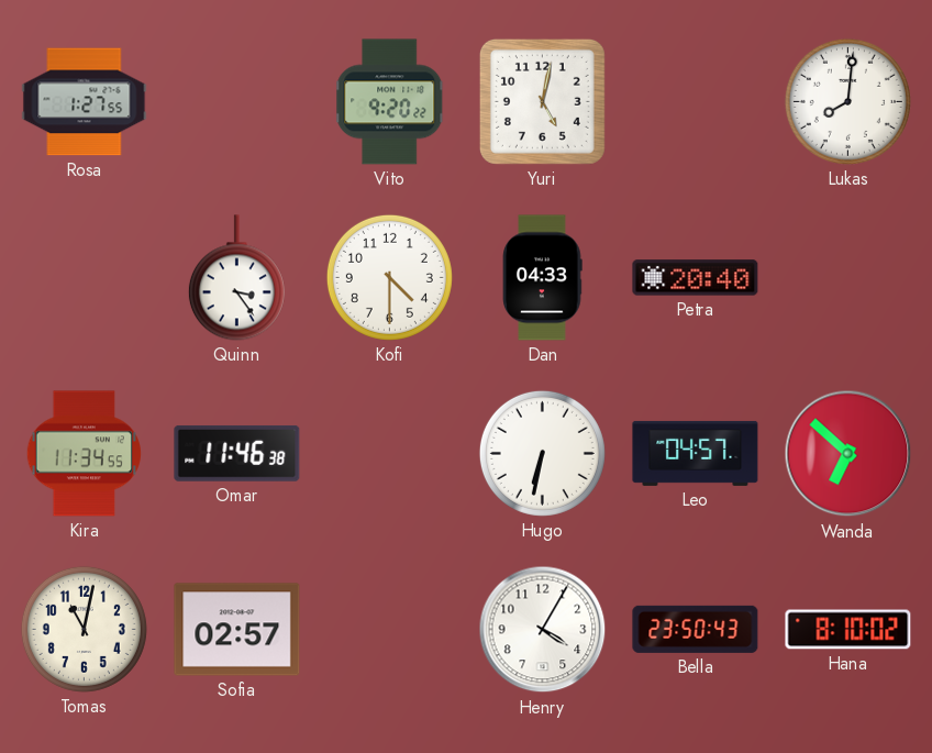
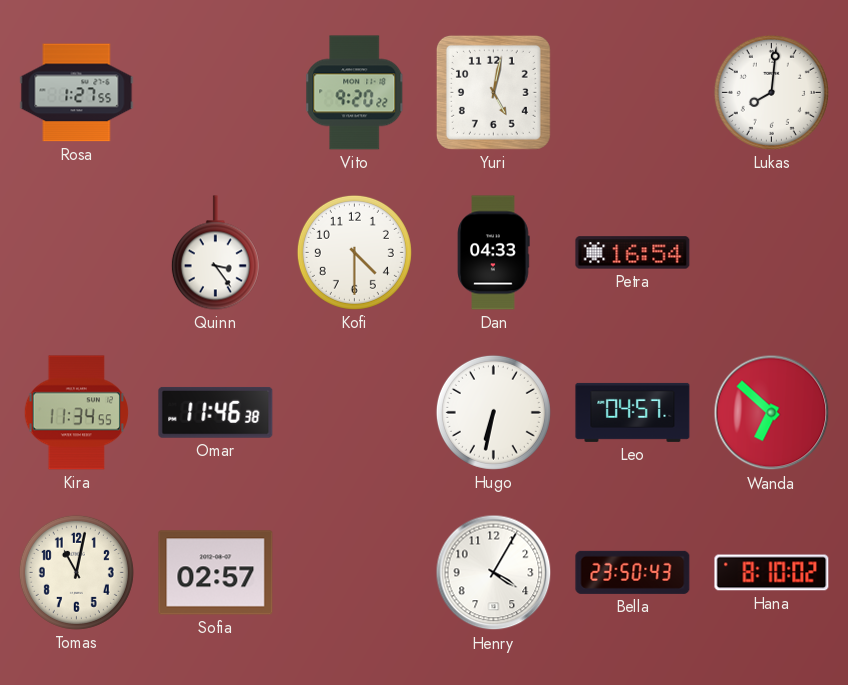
Petra: 20:40 -> 16:54
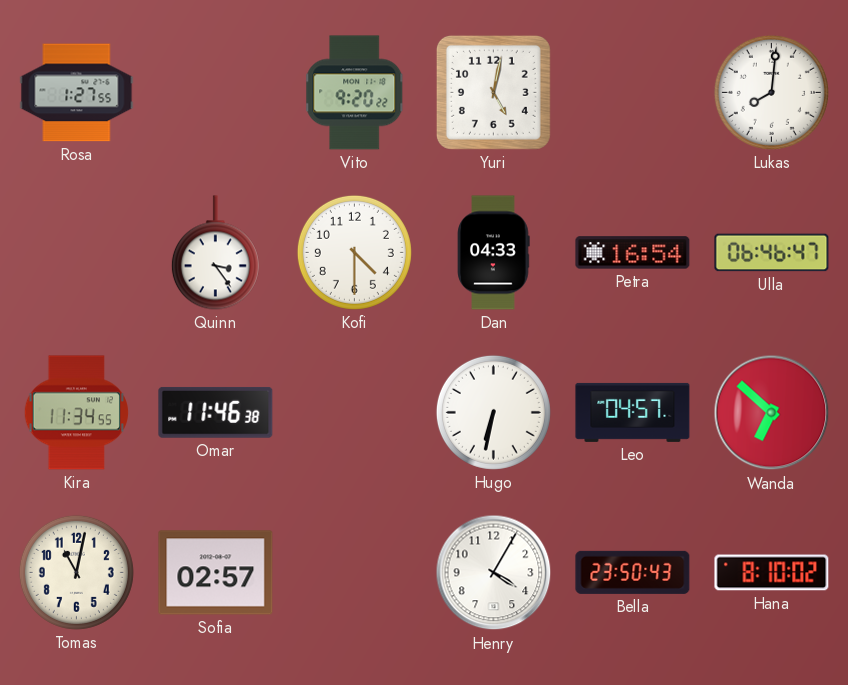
Ulla: none -> 06:46
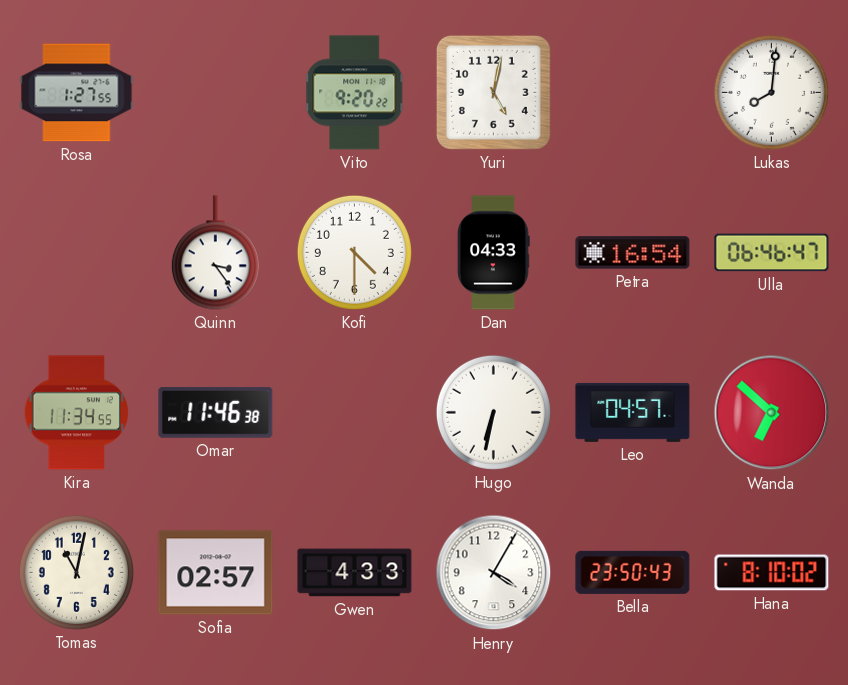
Gwen: none -> 4:33
